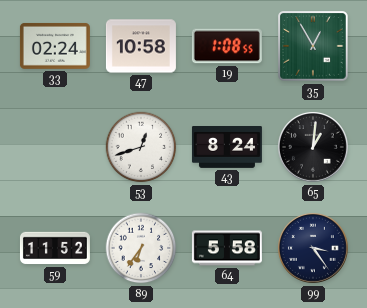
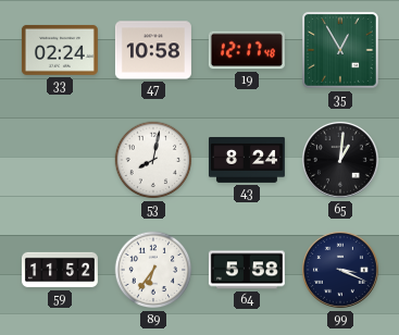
19: 1:08 -> 12:17
53: 12:42 -> 8:02
99: 3:24 -> 3:19
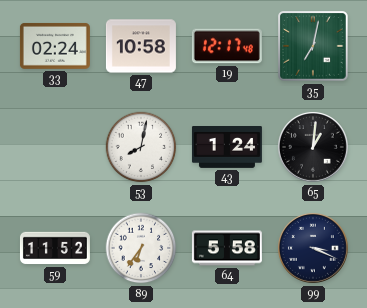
35: 12:55 -> 7:02
43: 8:24 -> 1:24
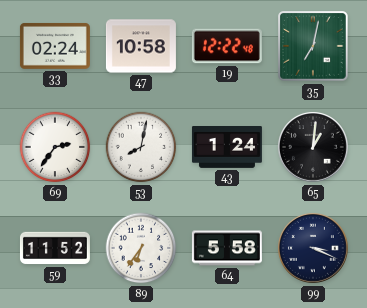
19: 12:17 -> 12:22
69: none -> 2:36
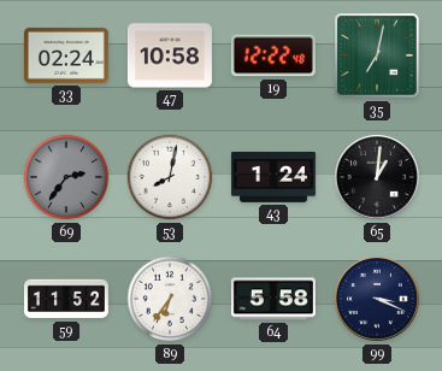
69 dial: white -> grey
